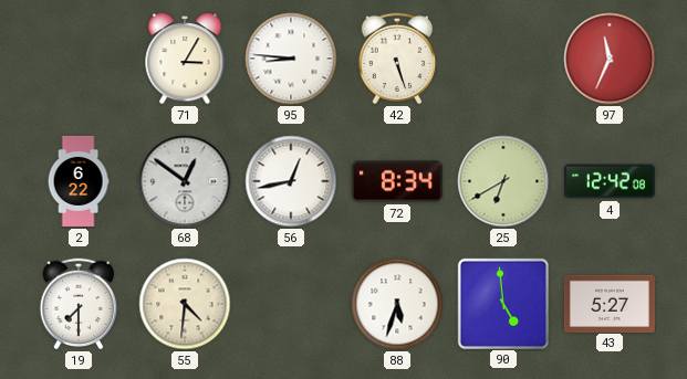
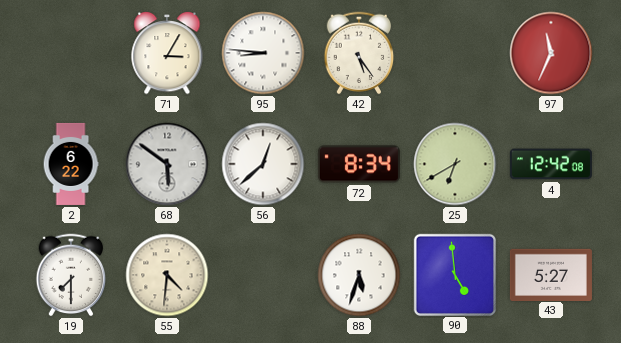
42: 5:27 -> 5:24
68: 12:51 -> 5:51
56: 12:43 -> 12:38
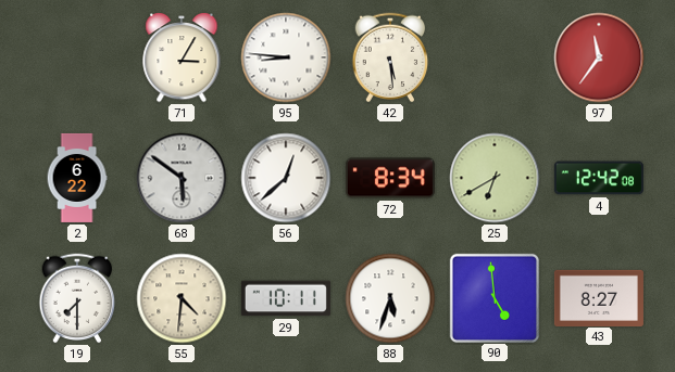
42: 5:24 -> 5:29
97: 11:34 -> 11:36
29: none -> 10:11
43: 5:27 -> 8:27
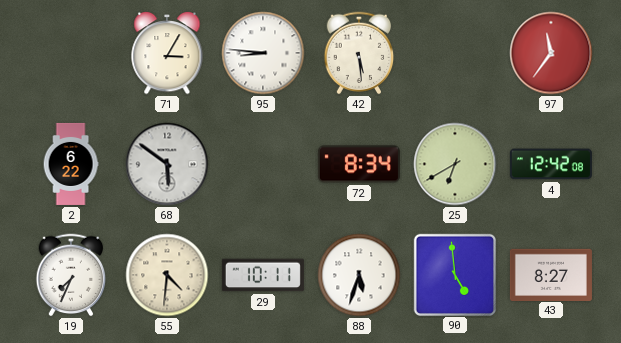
56: 12:38 -> none
19: 7:30 -> 7:34
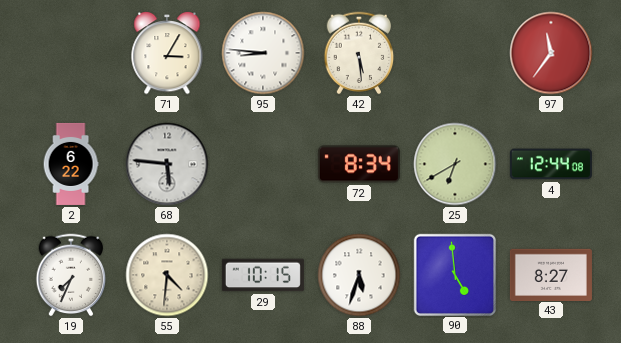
68: 5:51 -> 5:46
4: 12:42 -> 12:44
29: 10:11 -> 10:15
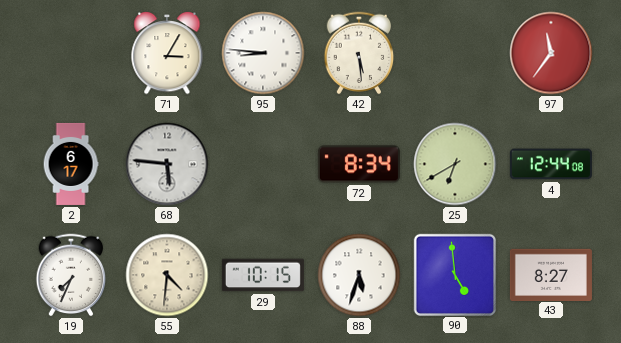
2: 6:22 -> 6:17
